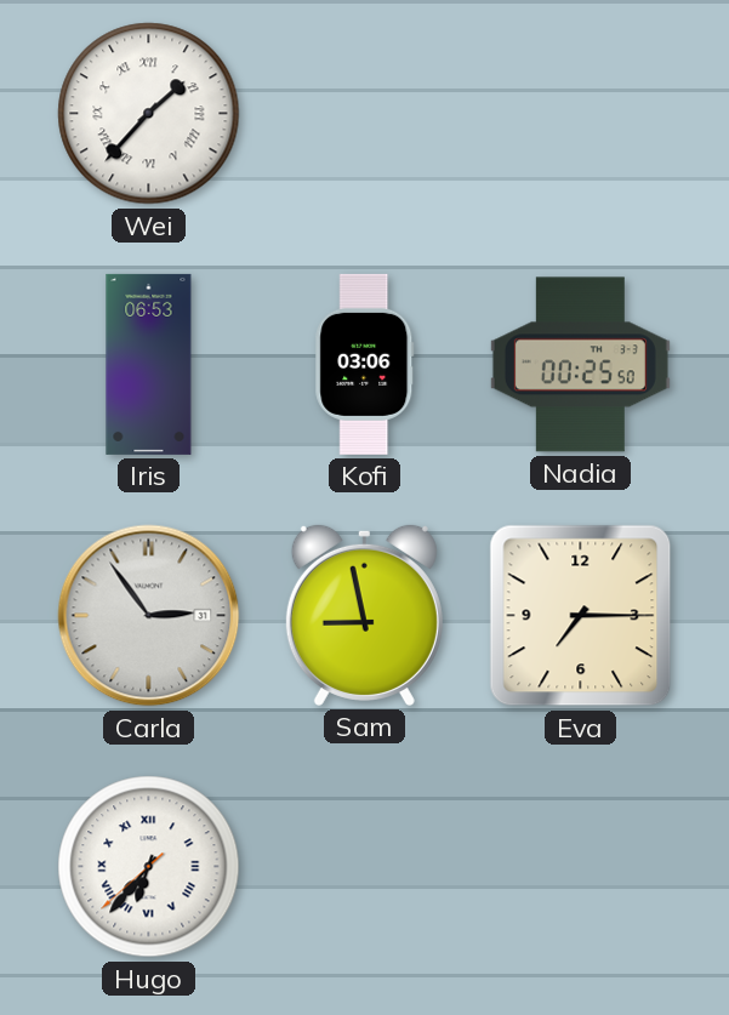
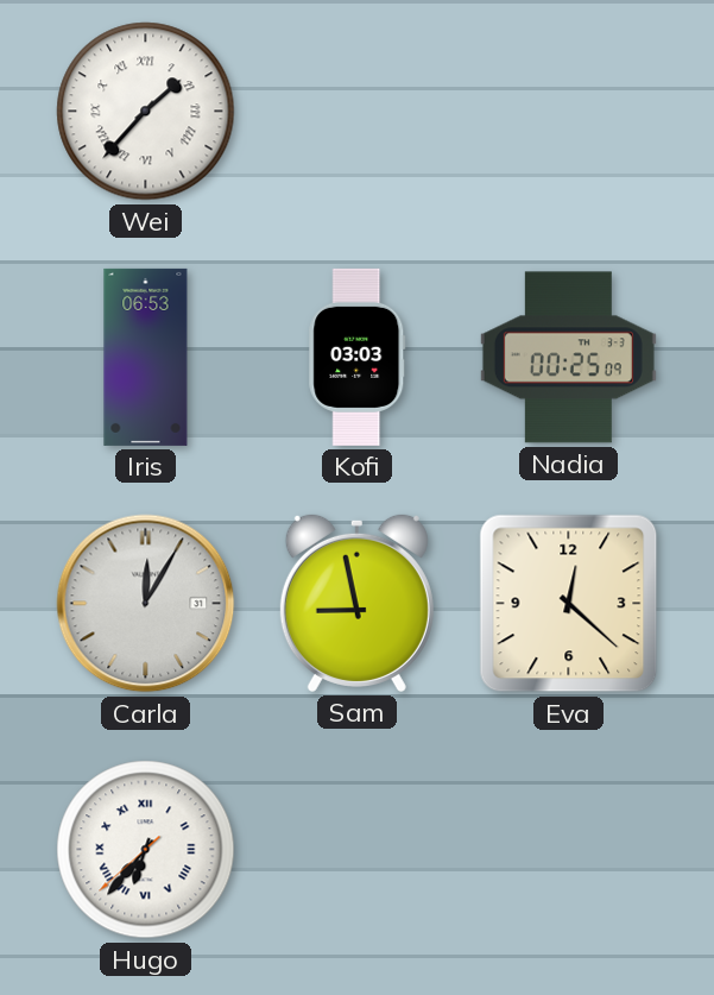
Kofi: 03:06 -> 03:03
Nadia: 00:25:50 -> 00:25:09
Carla: 2:54 -> 12:05
Eva: 7:15 -> 12:22
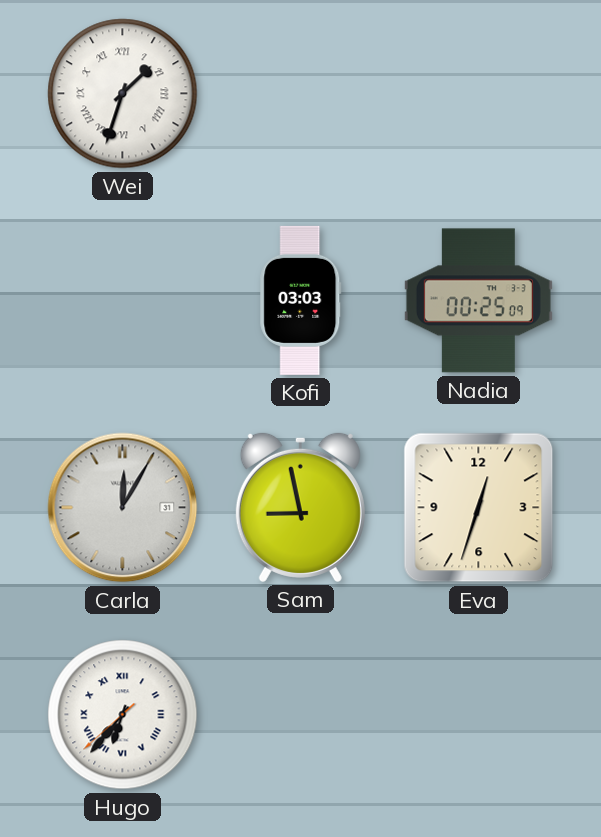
Wei: 1:37 -> 1:33
Iris: 06:53 -> none
Eva: 12:22 -> 12:33
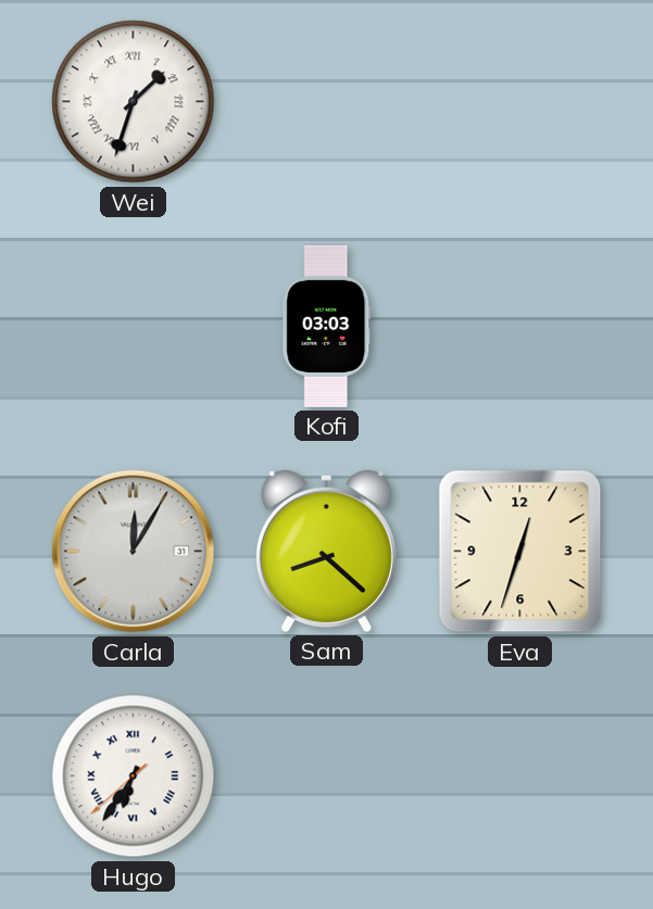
Nadia: 00:25 -> none
Sam: 8:58 -> 8:22
Hugo: 6:36 -> 6:35
